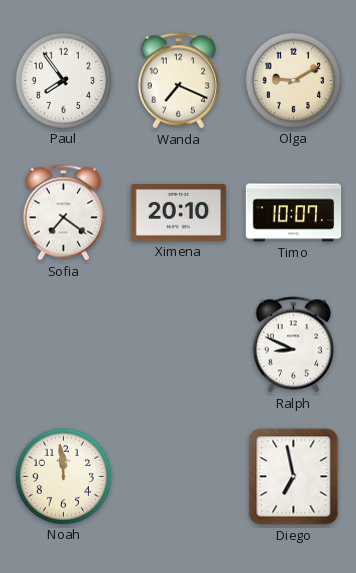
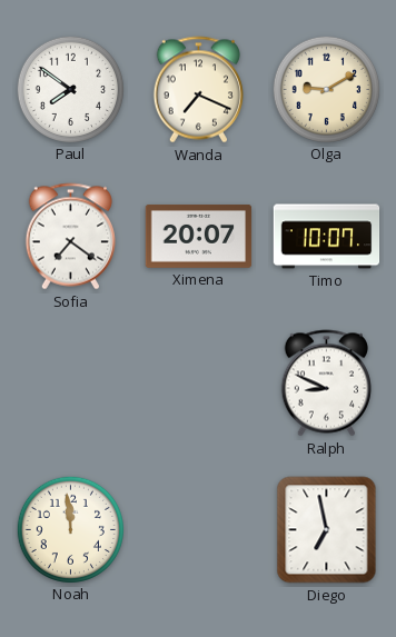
Paul: 7:54 -> 7:51
Ximena: 20:10 -> 20:07
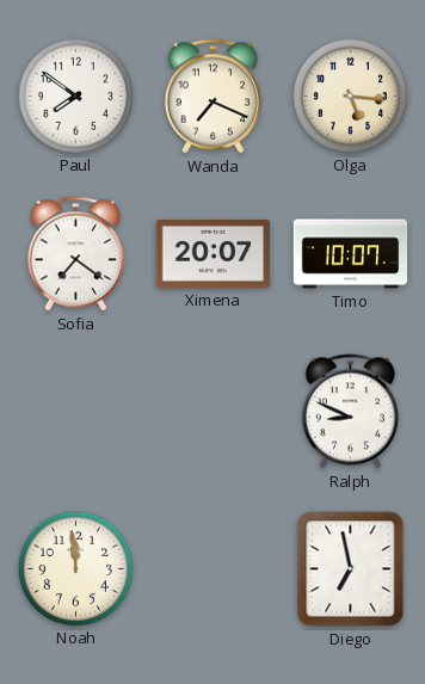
Olga: 9:10 -> 5:16
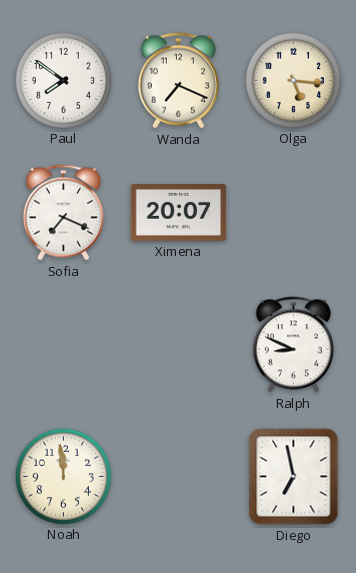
Sofia: 7:21 -> 7:19
Timo: 10:07 -> none
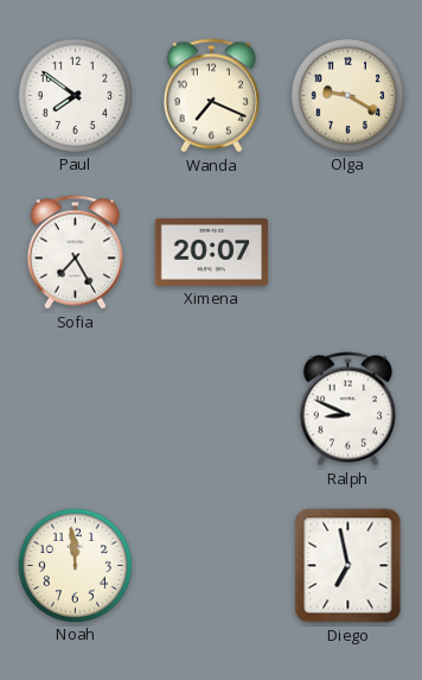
Olga: 5:16 -> 9:20
Sofia: 7:19 -> 7:25
